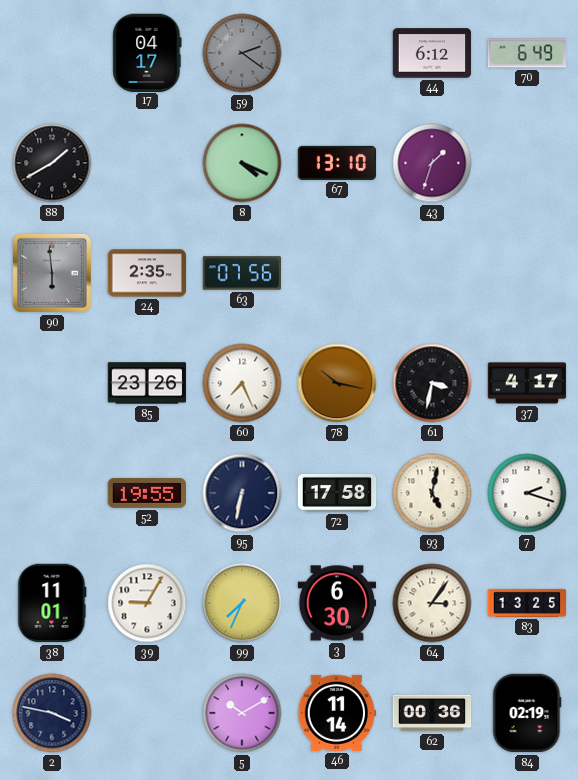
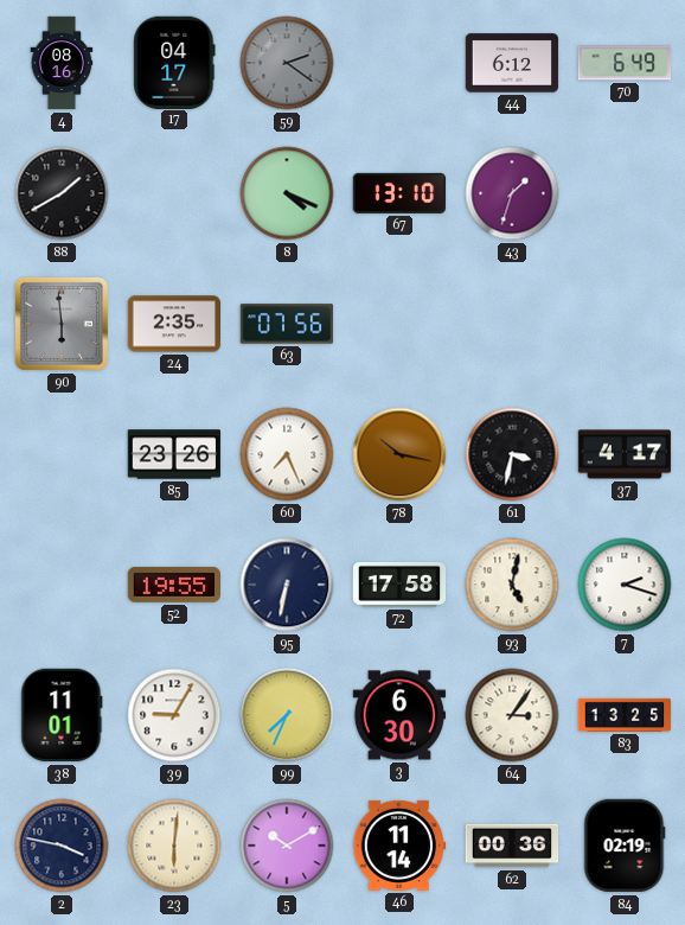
4: none -> 08:16
23: none -> 6:01
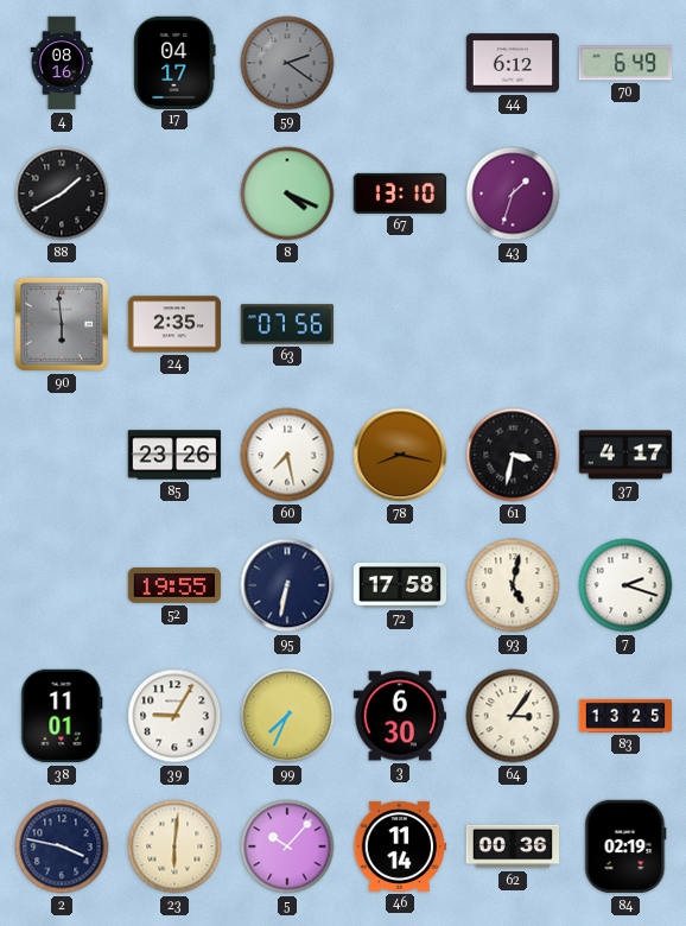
60: 7:26 -> 7:28
78: 10:17 -> 8:17
5: 10:10 -> 10:07
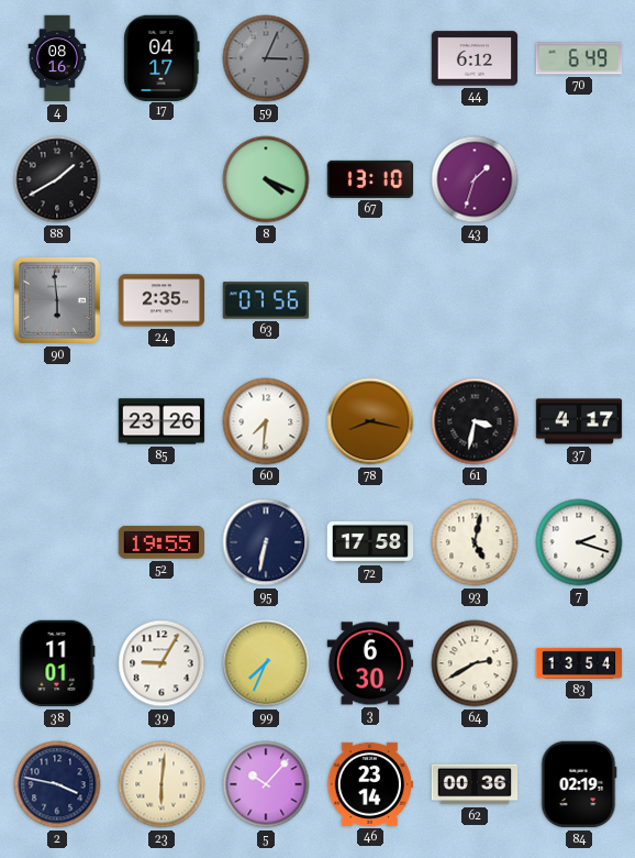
59: 2:21 -> 3:04
60: 7:28 -> 7:31
64: 3:06 -> 2:40
83: 13:25 -> 13:54
46: 11:14 -> 23:14
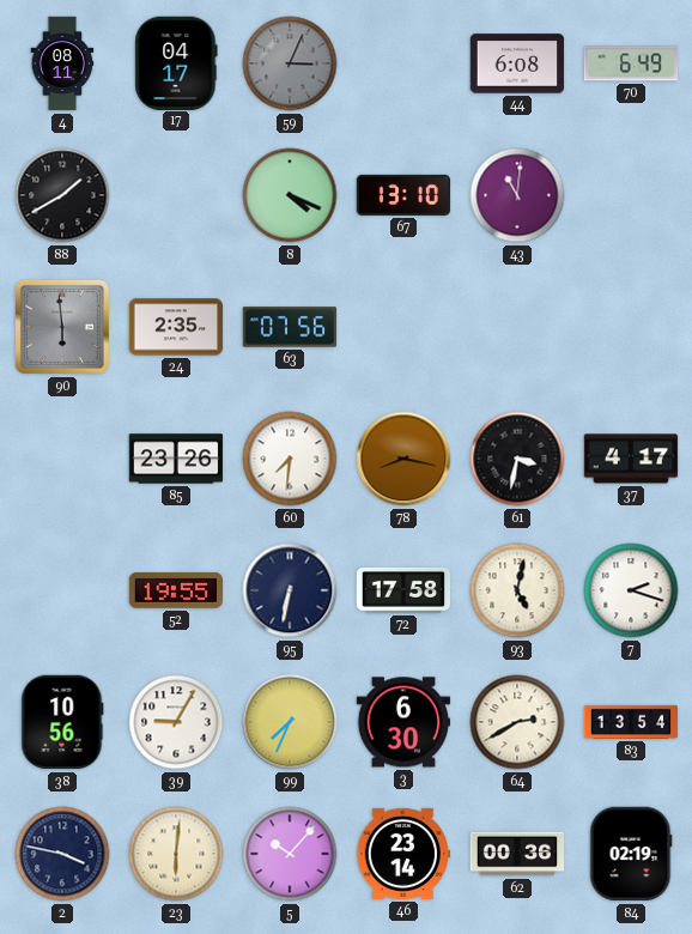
4: 08:16 -> 08:11
44: 6:12 -> 6:08
43: 1:33 -> 11:01
38: 11:01 -> 10:56
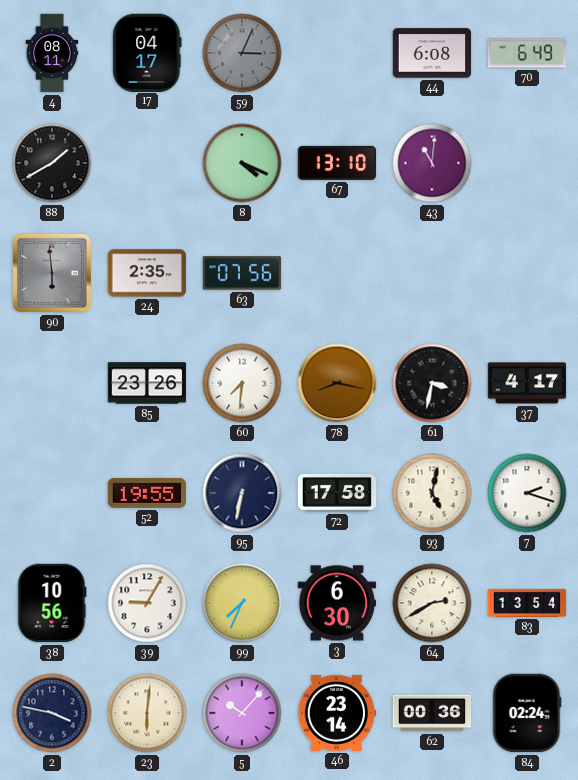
84: 02:19 -> 02:24
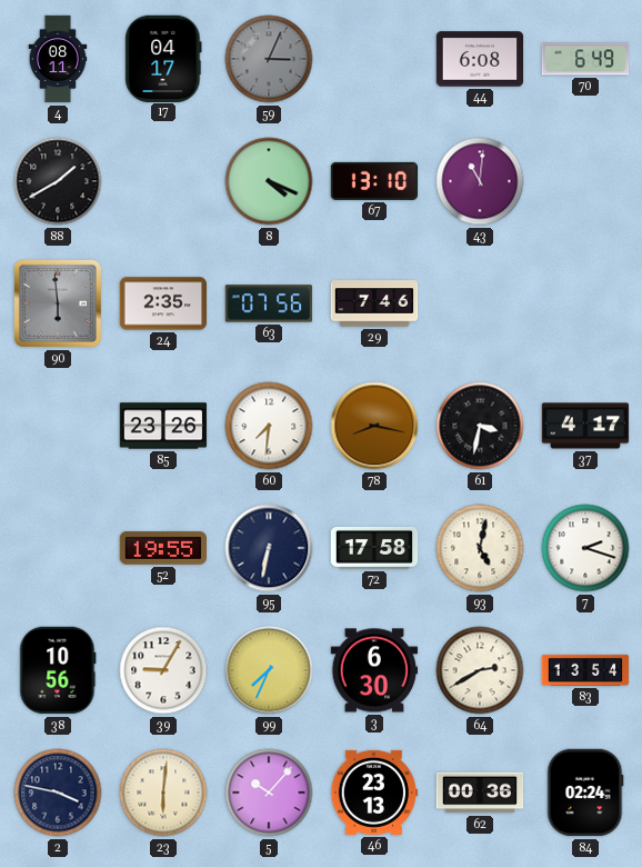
29: none -> 7:46
46: 23:14 -> 23:13
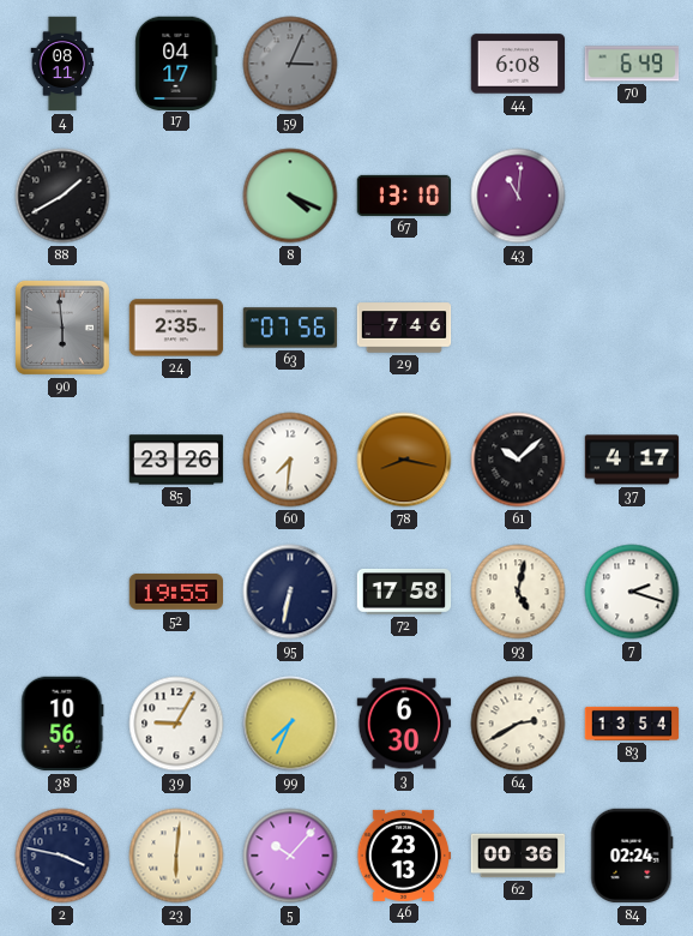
61: 3:32 -> 10:08
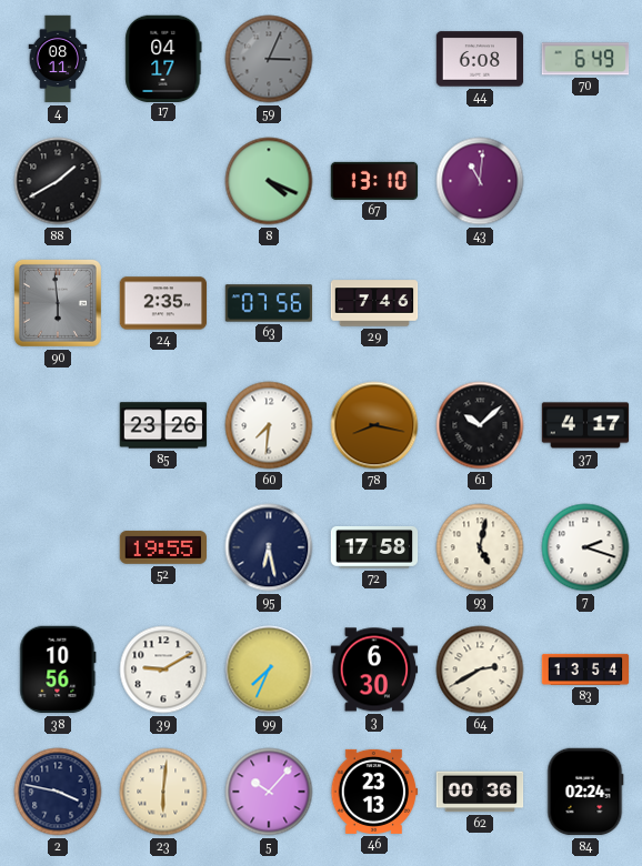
95: 6:32 -> 6:28
39: 9:05 -> 9:10
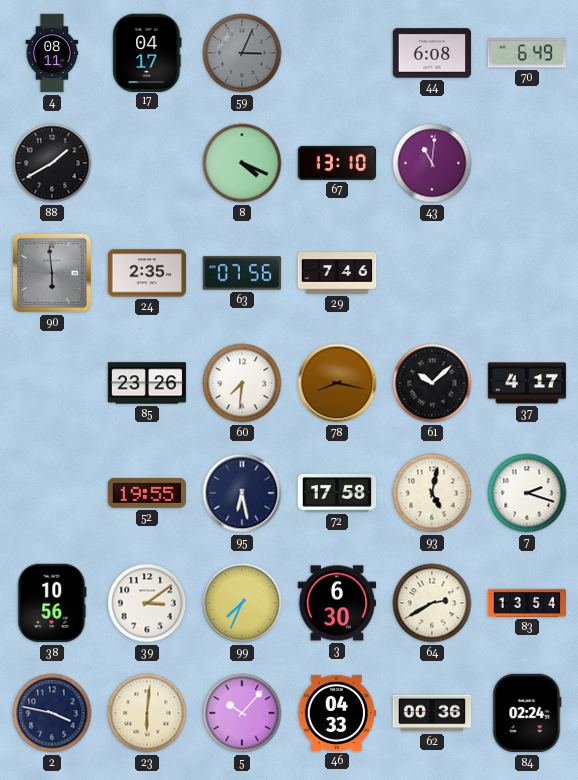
39: 9:10 -> 3:09
46: 23:13 -> 04:33
